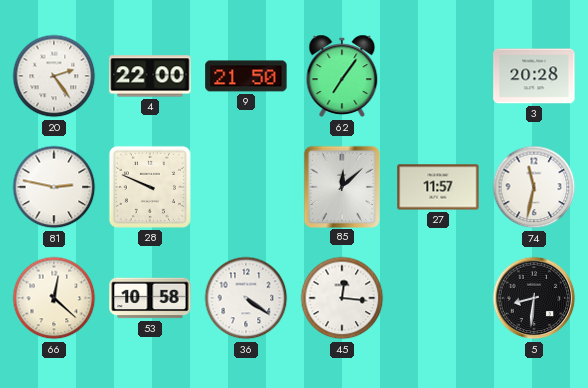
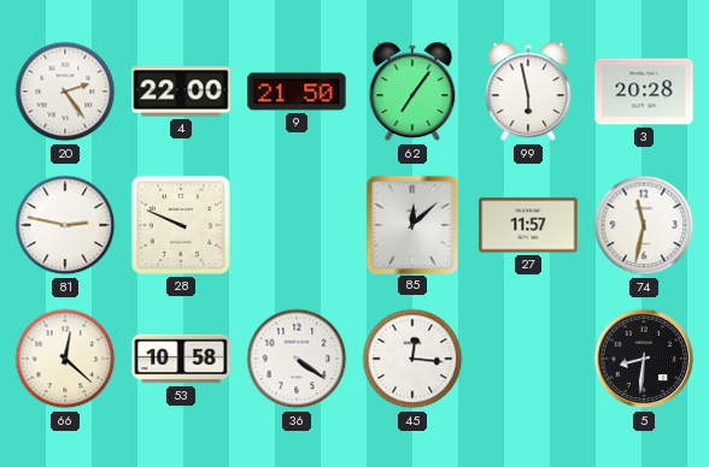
99: none -> 5:58
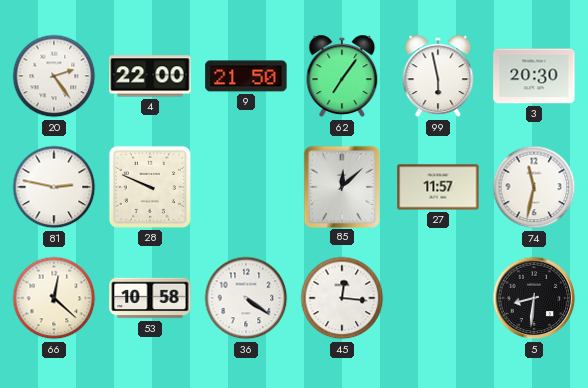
3: 20:28 -> 20:30
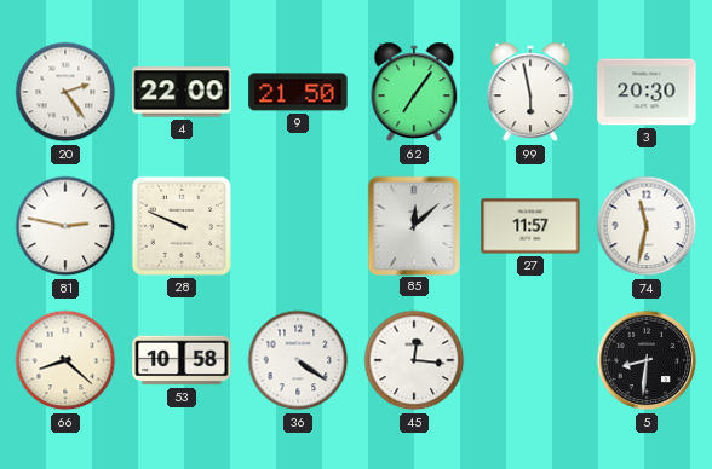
66: 12:22 -> 8:22
